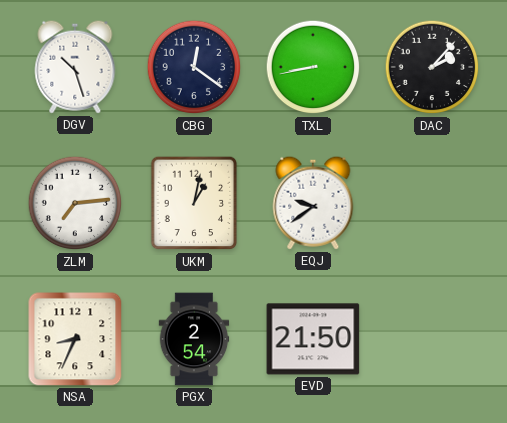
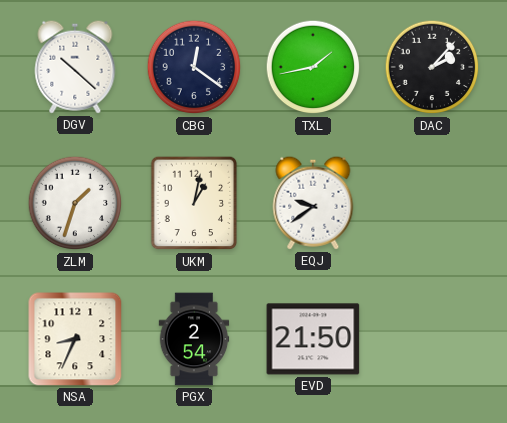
DGV: 10:27 -> 10:22
TXL: 8:43 -> 1:43
ZLM: 7:14 -> 1:33
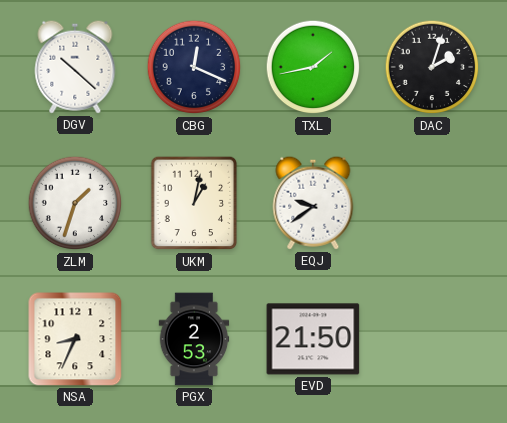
CBG: 12:21 -> 12:19
DAC: 2:07 -> 2:03
PGX: 2:54 -> 2:53
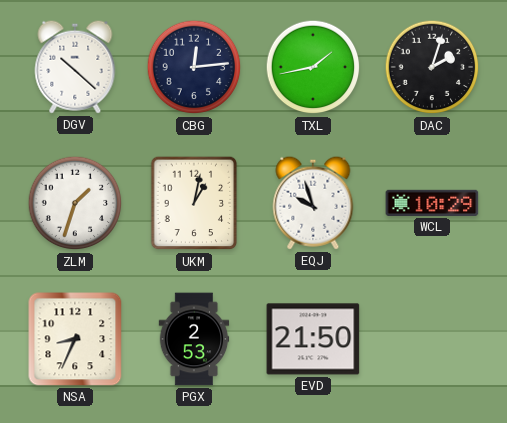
CBG: 12:19 -> 12:14
EQJ: 9:39 -> 9:57
WCL: none -> 10:29
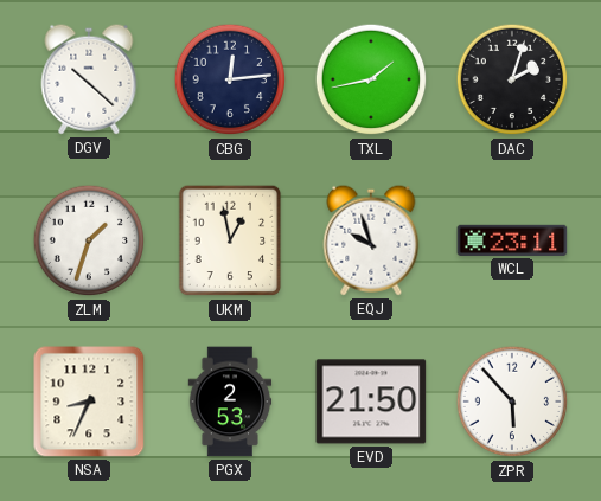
UKM: 1:02 -> 12:58
WCL: 10:29 -> 23:11
ZPR: none -> 5:53
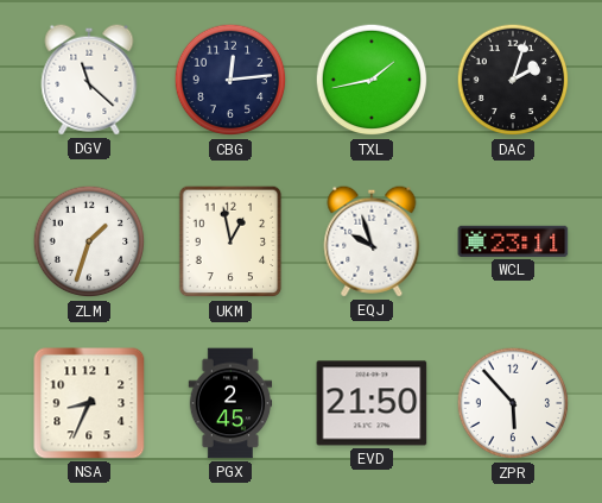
DGV: 10:22 -> 11:22
PGX: 2:53 -> 2:45
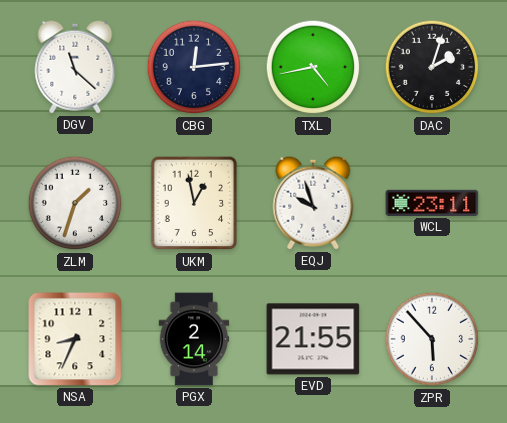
TXL: 1:43 -> 4:43
PGX: 2:45 -> 2:14
EVD: 21:50 -> 21:55
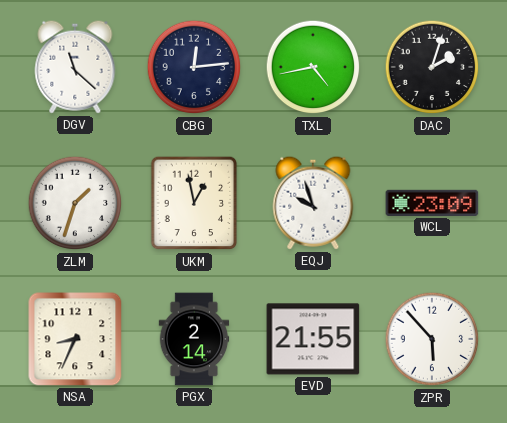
WCL: 23:11 -> 23:09
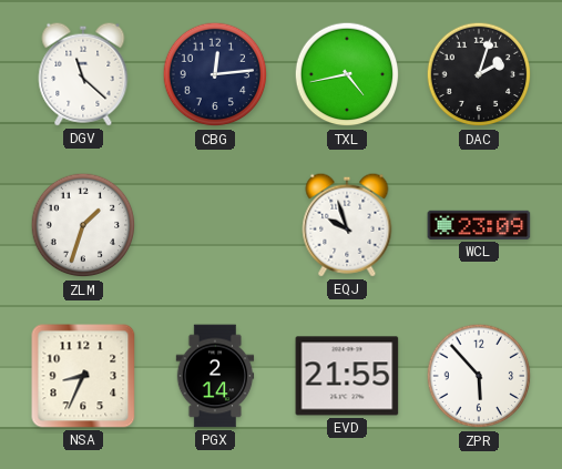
UKM: 12:58 -> none
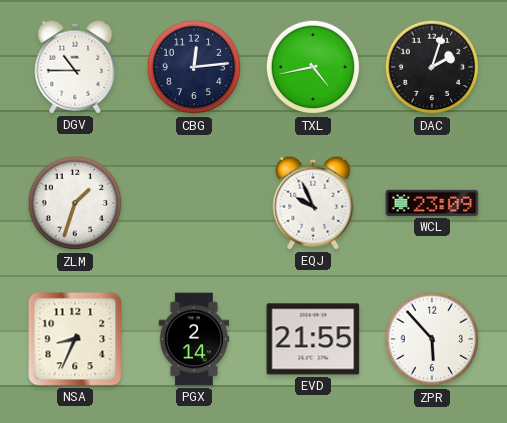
DGV: 11:22 -> 10:45
EQJ: 9:57 -> 9:56
